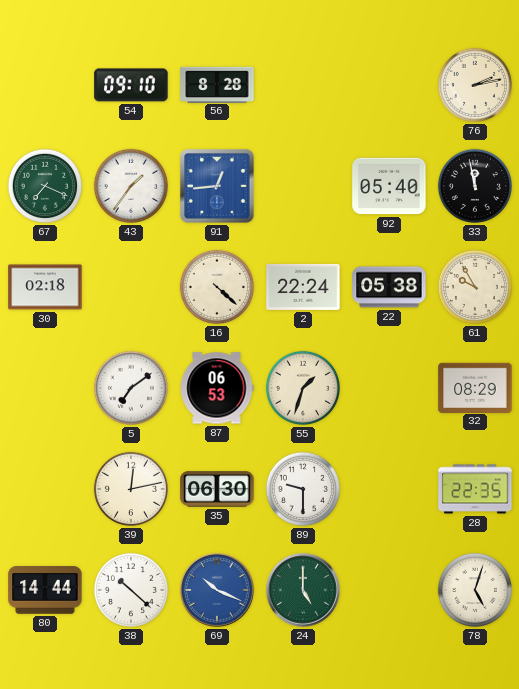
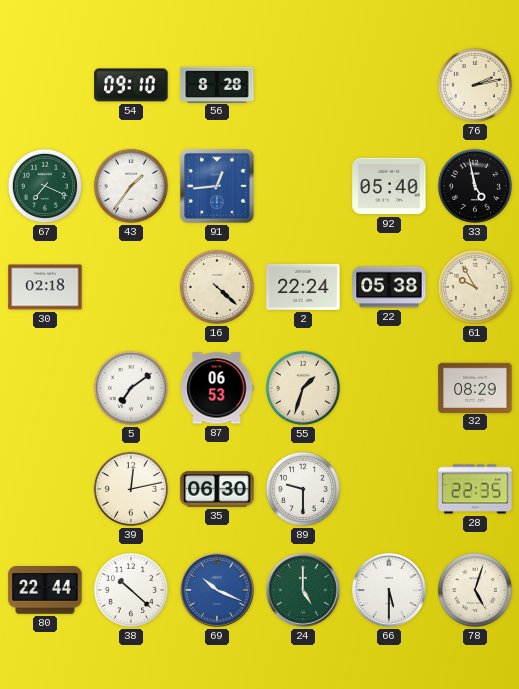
33: 11:58 -> 4:58
80: 14:44 -> 22:44
66: none -> 5:30
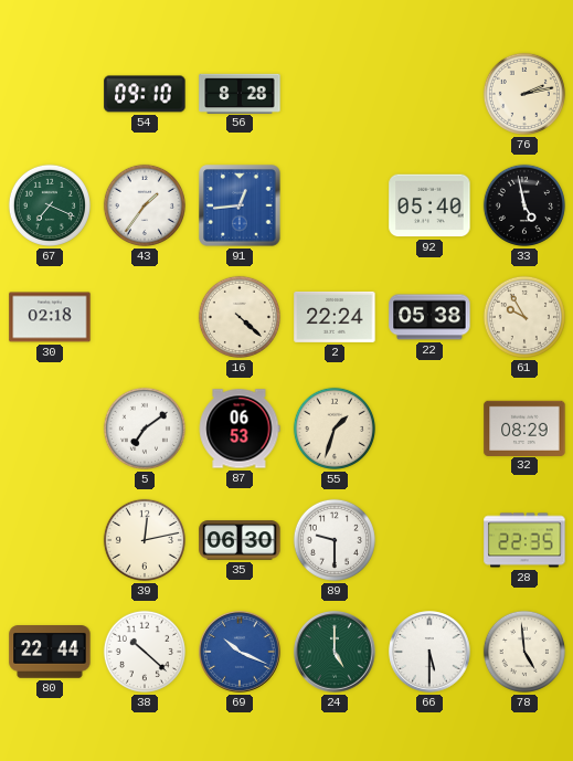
78: 5:03 -> 4:59
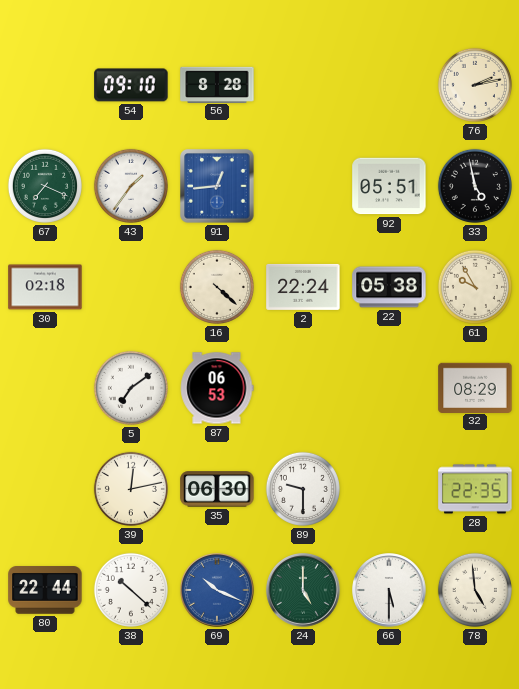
92: 05:40 -> 05:51
55: 1:33 -> none
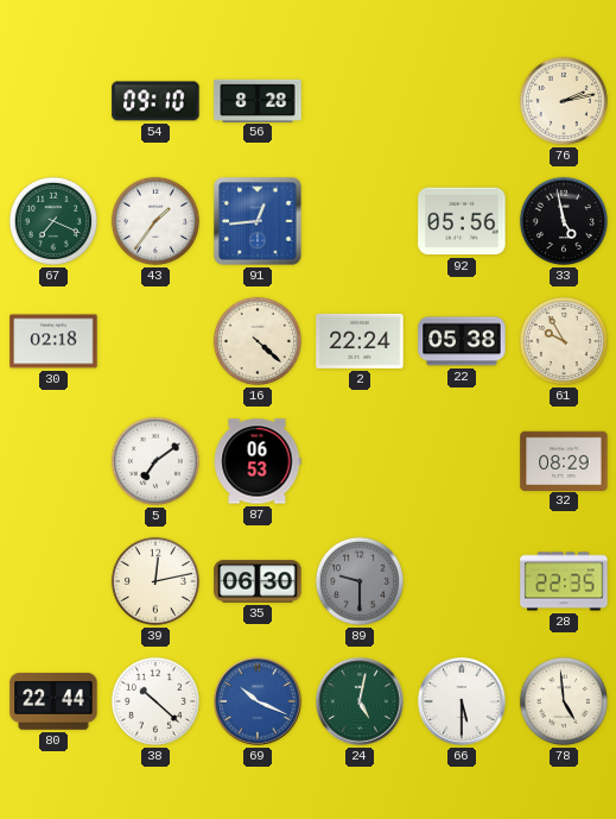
92: 05:51 -> 05:56
89 dial: white -> grey
24: 5:00 -> 5:02
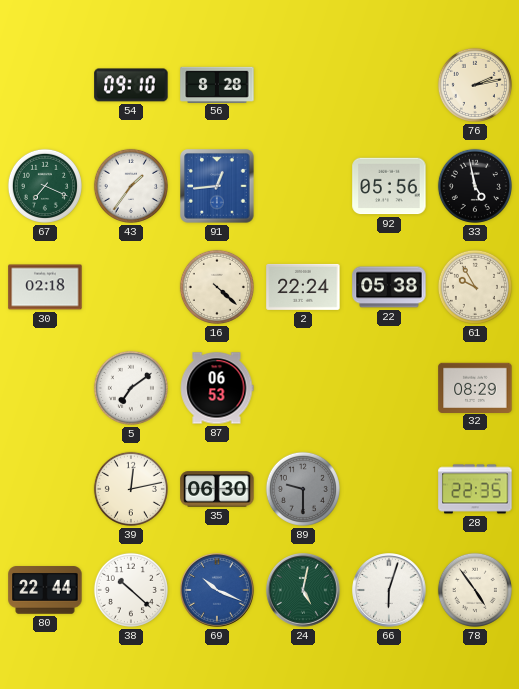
66: 5:30 -> 6:03
78: 4:59 -> 4:54
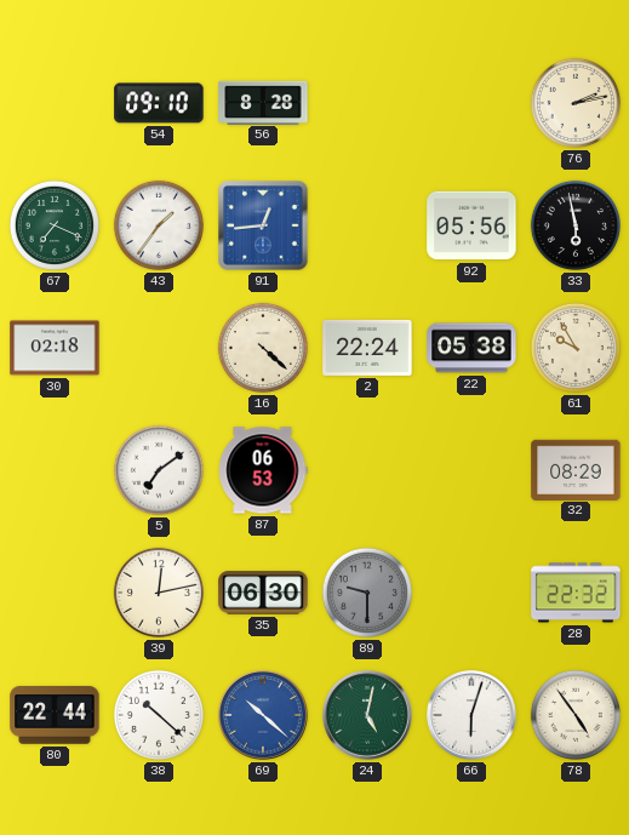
33: 4:58 -> 5:58
28: 22:35 -> 22:32
69: 10:19 -> 10:22
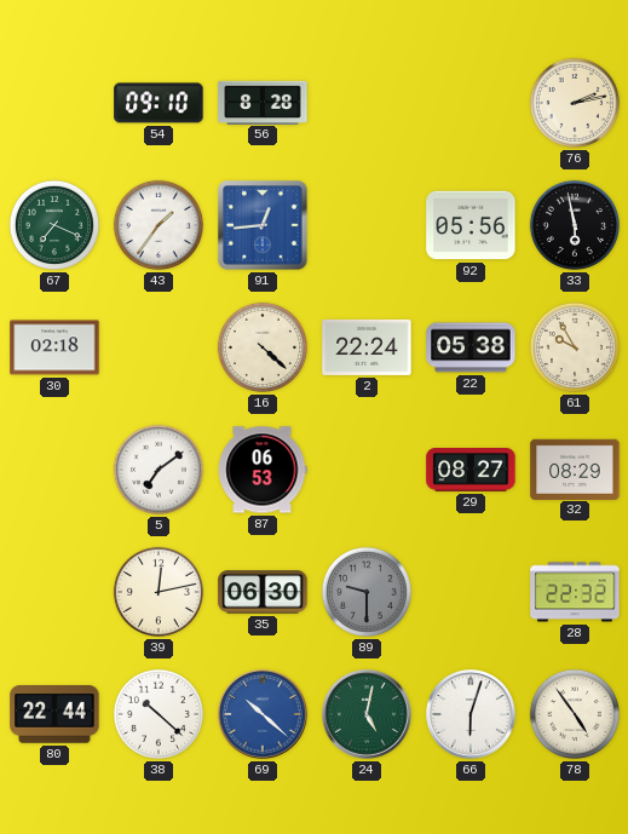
29: none -> 08:27
